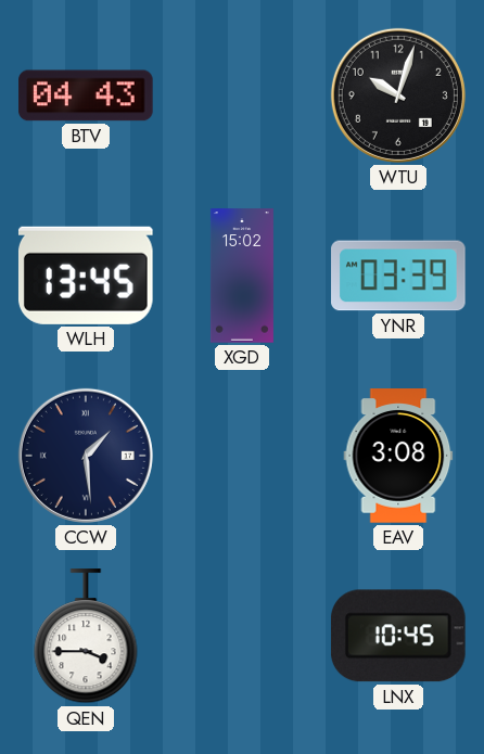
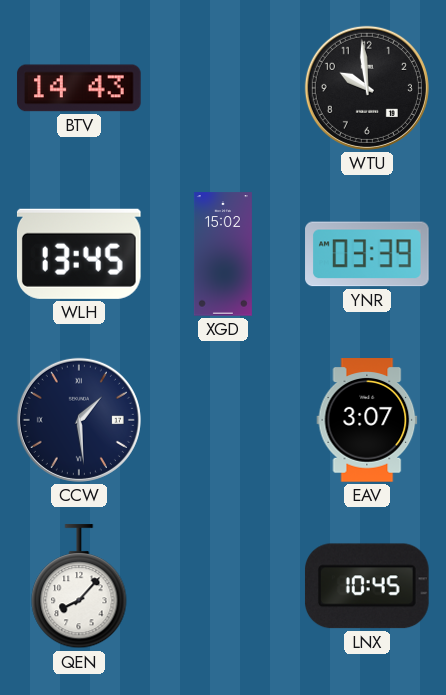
BTV: 04:43 -> 14:43
WTU: 10:03 -> 9:59
EAV: 3:08 -> 3:07
QEN: 3:45 -> 8:07
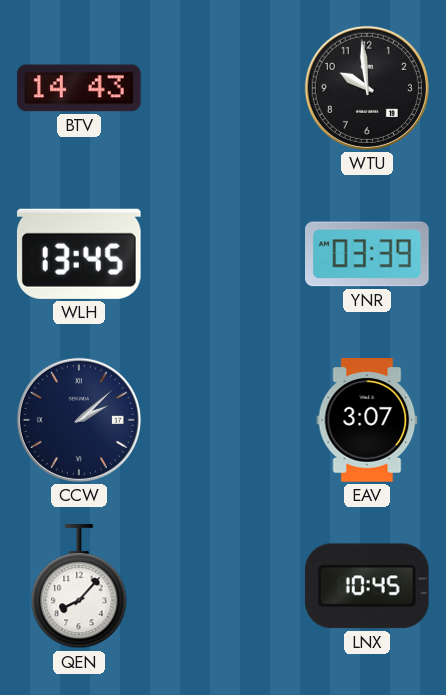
XGD: 15:02 -> none
CCW: 1:29 -> 2:08
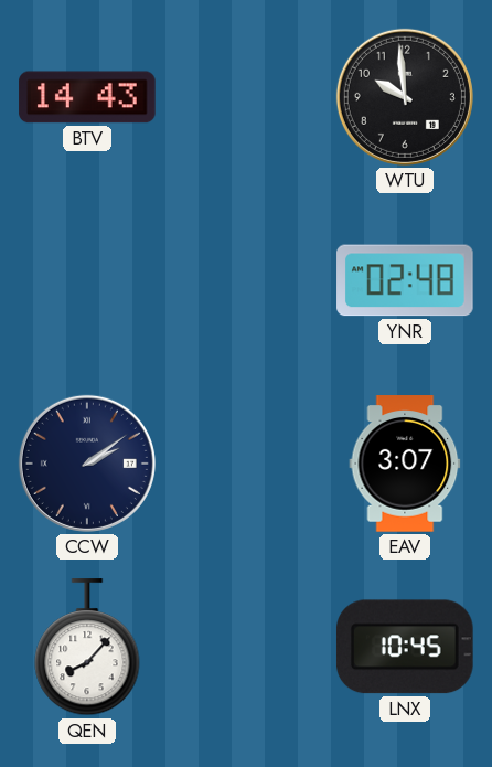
WLH: 13:45 -> none
YNR: 03:39 -> 02:48
CCW: 2:08 -> 2:09
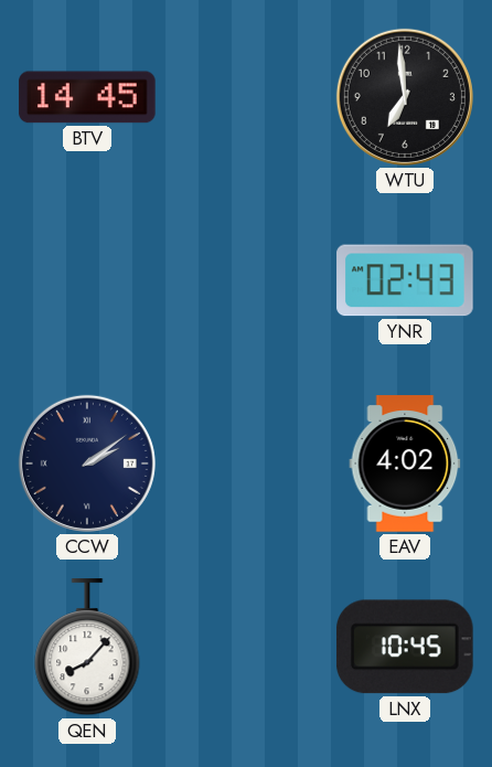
BTV: 14:43 -> 14:45
WTU: 9:59 -> 6:59
YNR: 02:48 -> 02:43
EAV: 3:07 -> 4:02
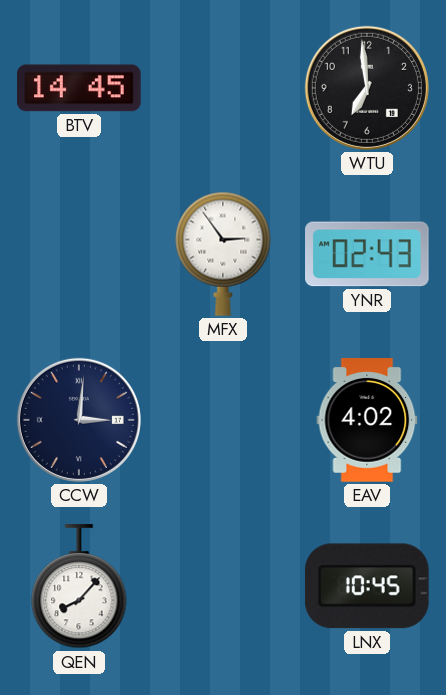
MFX: none -> 2:54
CCW: 2:09 -> 3:01
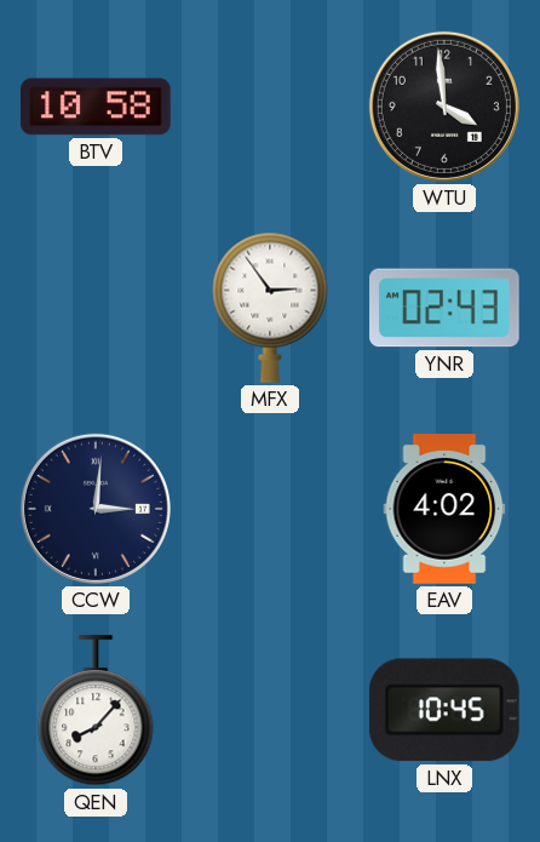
BTV: 14:45 -> 10:58
WTU: 6:59 -> 3:59
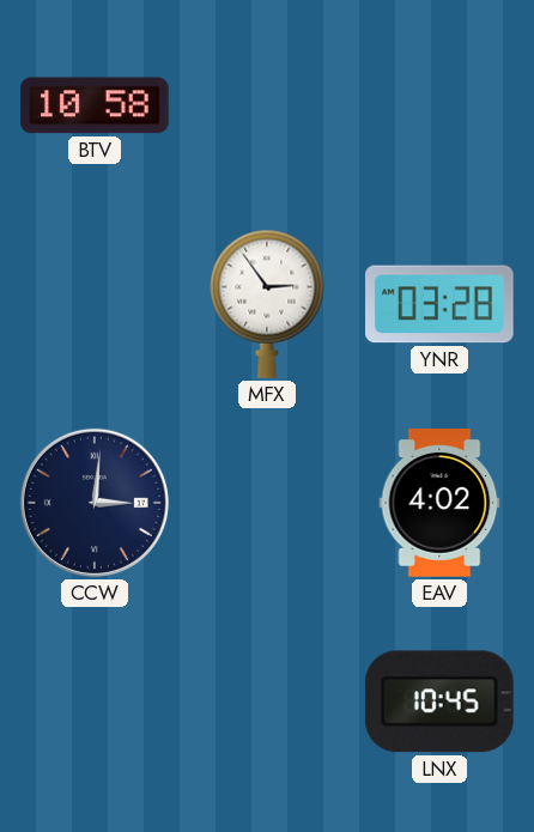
WTU: 3:59 -> none
YNR: 02:43 -> 03:28
QEN: 8:07 -> none
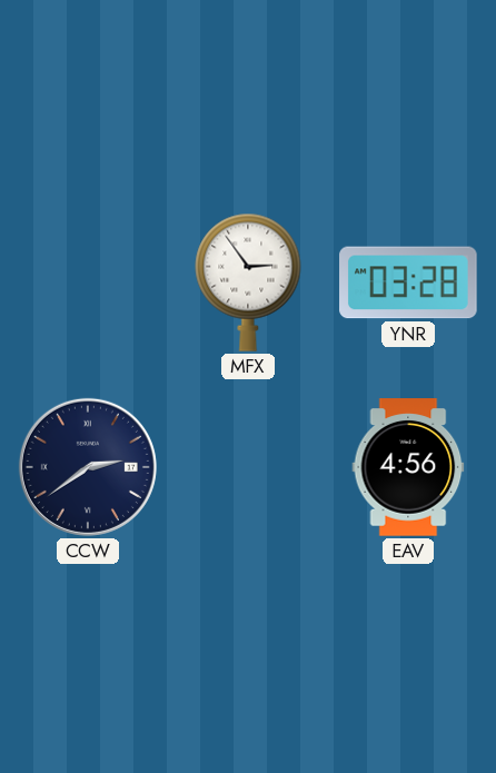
BTV: 10:58 -> none
CCW: 3:01 -> 2:39
EAV: 4:02 -> 4:56
LNX: 10:45 -> none
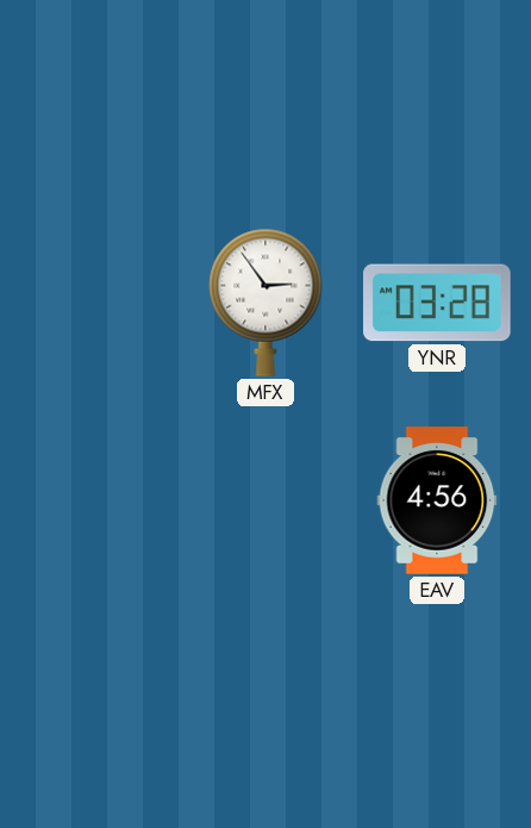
CCW: 2:39 -> none
